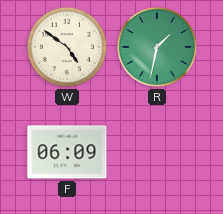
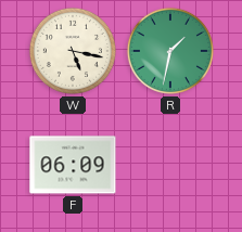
W: 4:51 -> 5:17
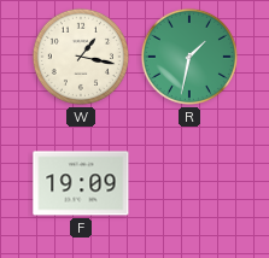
W: 5:17 -> 1:17
F: 06:09 -> 19:09
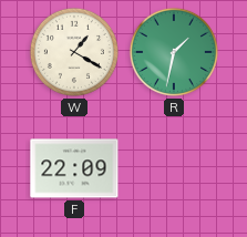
W: 1:17 -> 1:20
F: 19:09 -> 22:09
